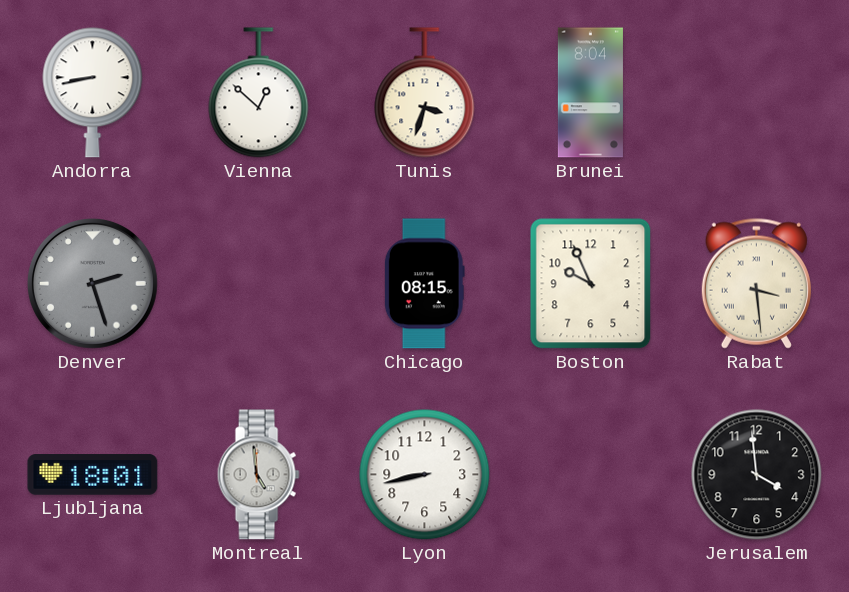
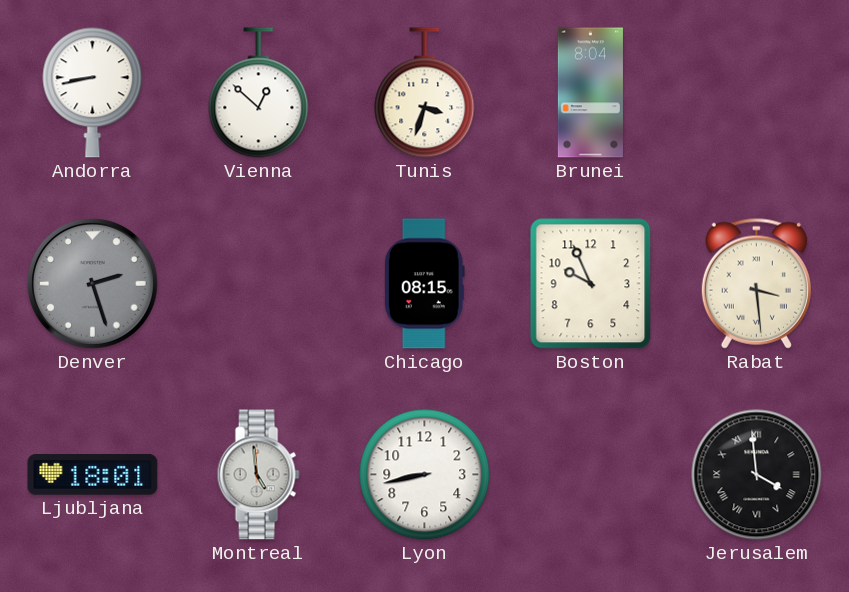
Jerusalem numerals: Arabic -> Roman
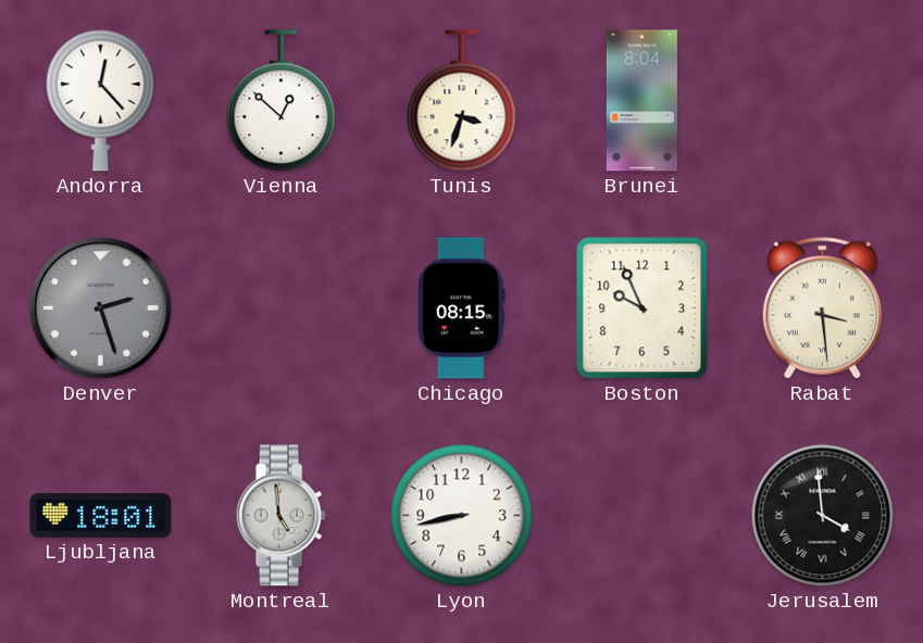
Andorra: 8:43 -> 12:23
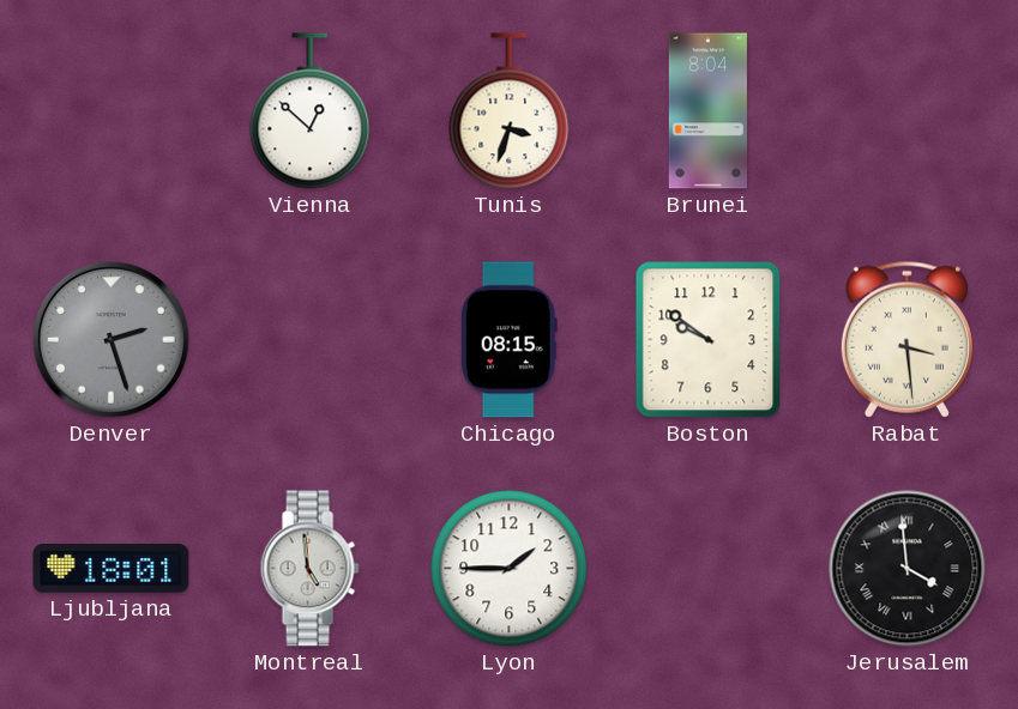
Andorra: 12:23 -> none
Boston: 9:56 -> 9:51
Lyon: 8:43 -> 1:45
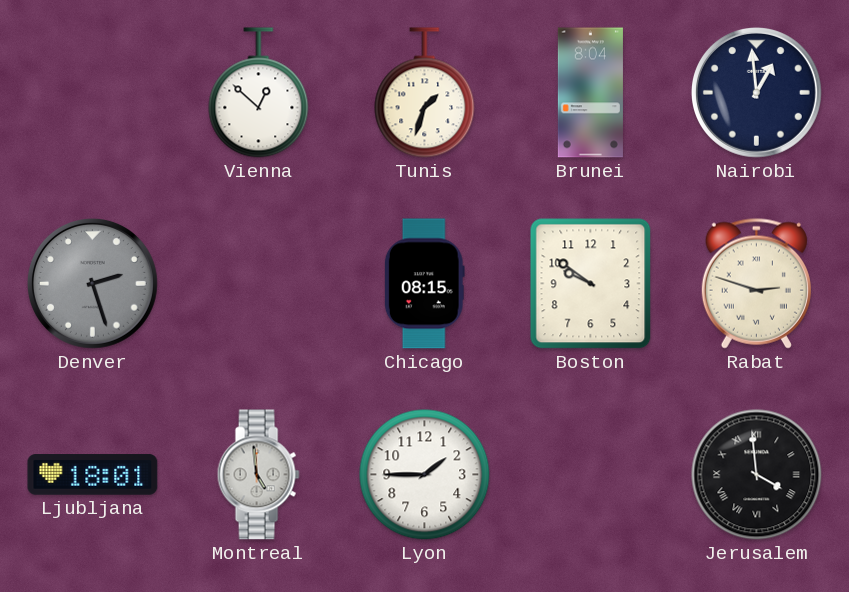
Tunis: 3:33 -> 1:33
Nairobi: none -> 12:59
Rabat: 3:29 -> 2:48
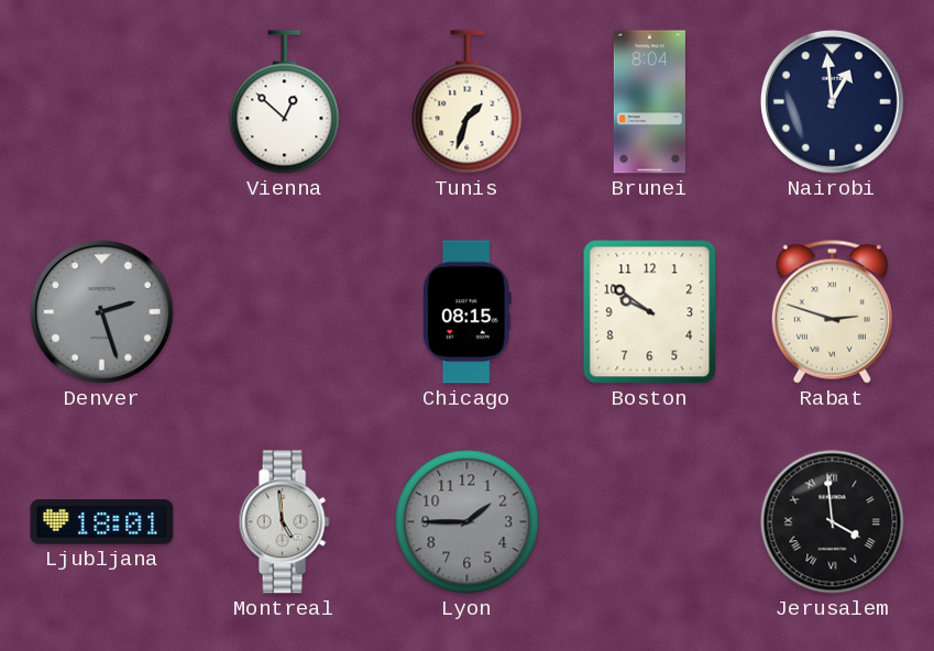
Lyon dial: white -> grey
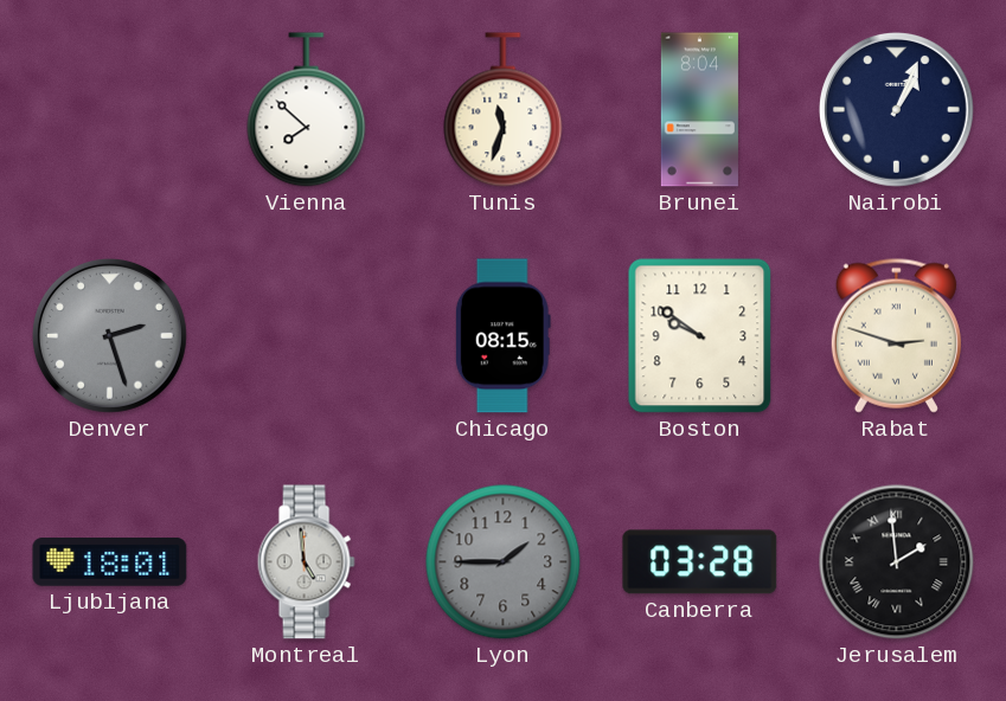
Vienna: 12:52 -> 7:52
Tunis: 1:33 -> 11:33
Nairobi: 12:59 -> 1:04
Canberra: none -> 03:28
Jerusalem: 3:59 -> 1:59
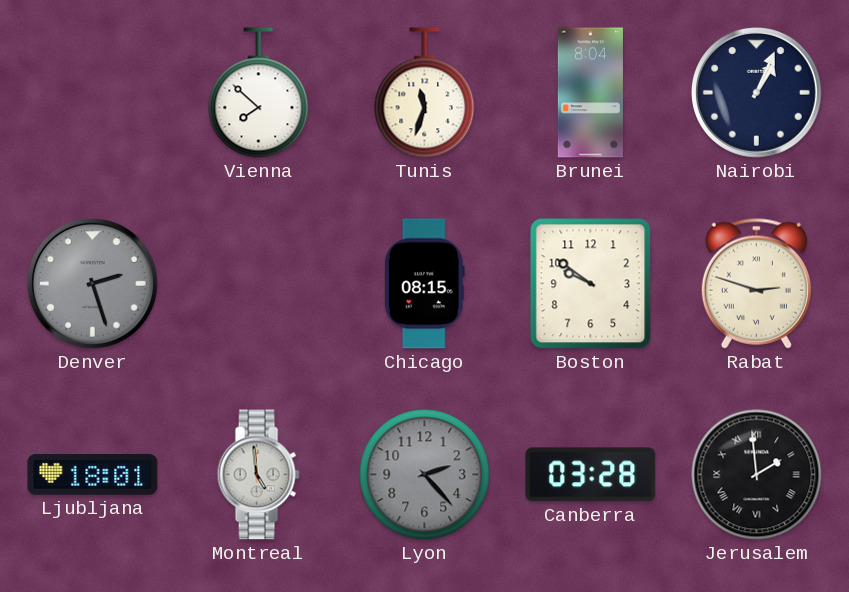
Lyon: 1:45 -> 2:23
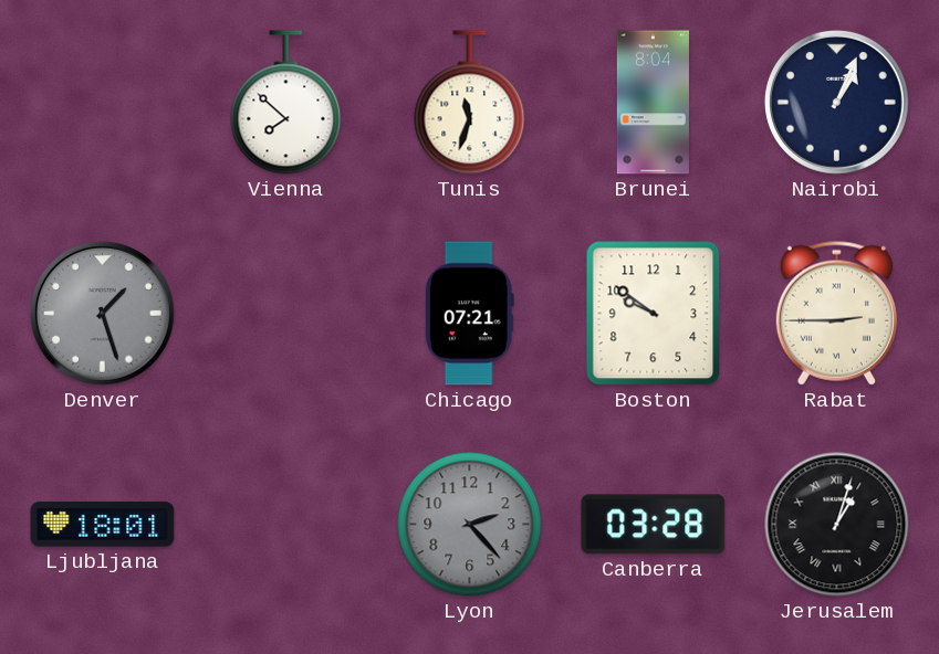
Denver: 2:27 -> 1:27
Chicago: 08:15 -> 07:21
Rabat: 2:48 -> 2:45
Montreal: 4:59 -> none
Jerusalem: 1:59 -> 1:03
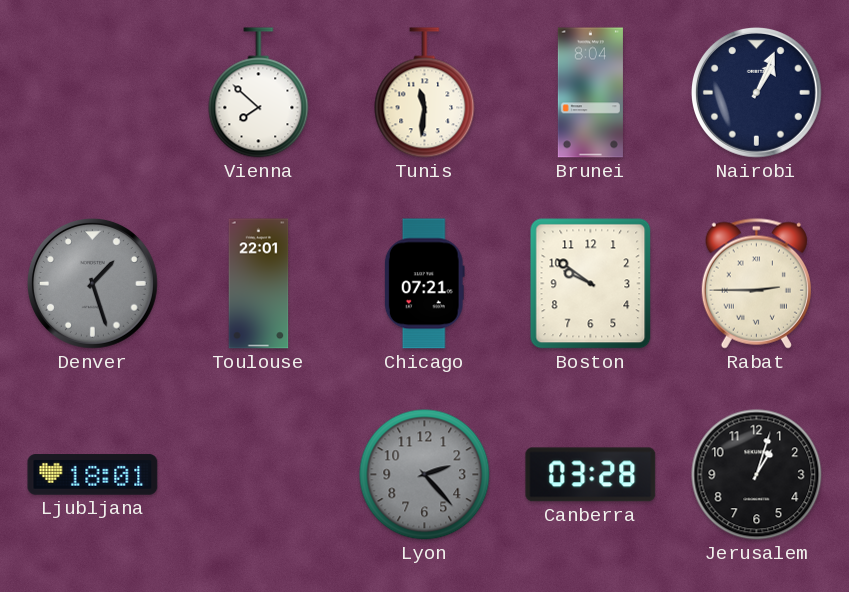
Tunis: 11:33 -> 11:31
Toulouse: none -> 22:01
Jerusalem numerals: Roman -> Arabic
